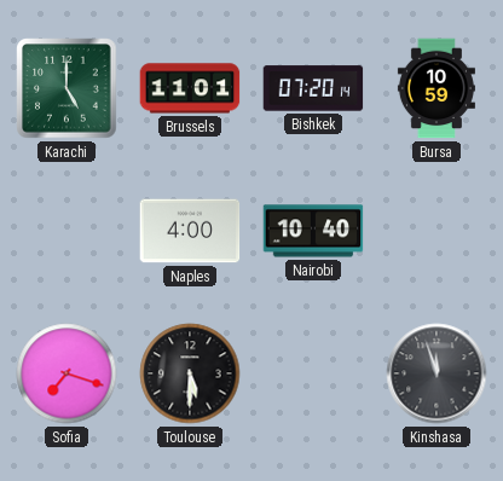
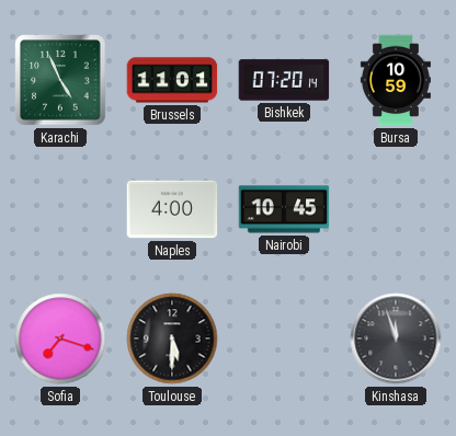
Karachi: 5:00 -> 4:56
Nairobi: 10:40 -> 10:45
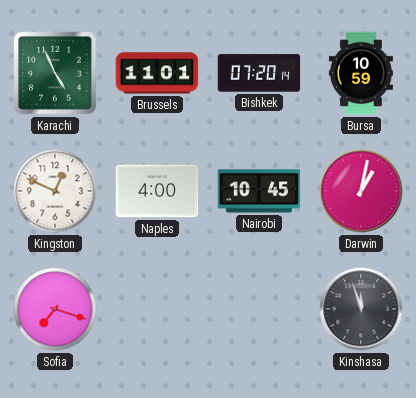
Kingston: none -> 12:49
Darwin: none -> 1:02
Toulouse: 5:30 -> none
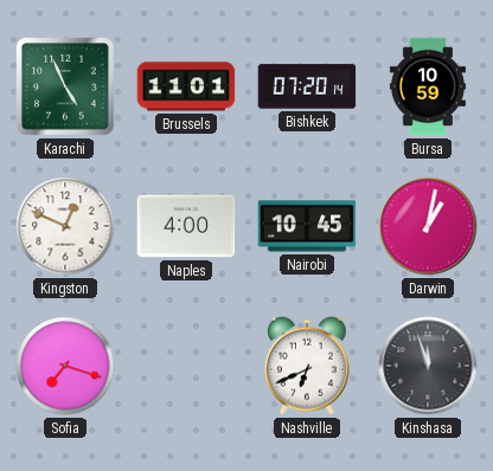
Nashville: none -> 6:41
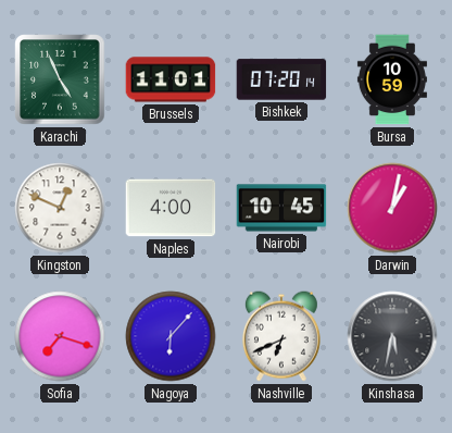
Nagoya: none -> 6:07
Kinshasa: 11:57 -> 5:32
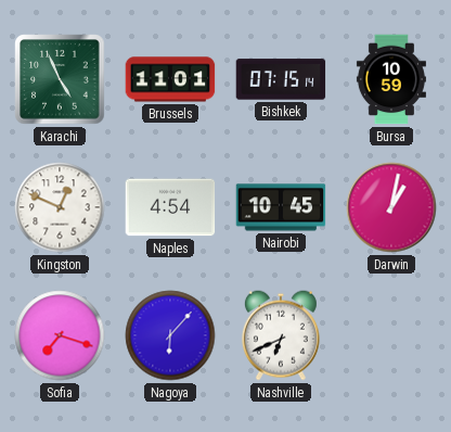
Bishkek: 07:20 -> 07:15
Naples: 4:00 -> 4:54
Kinshasa: 5:32 -> none
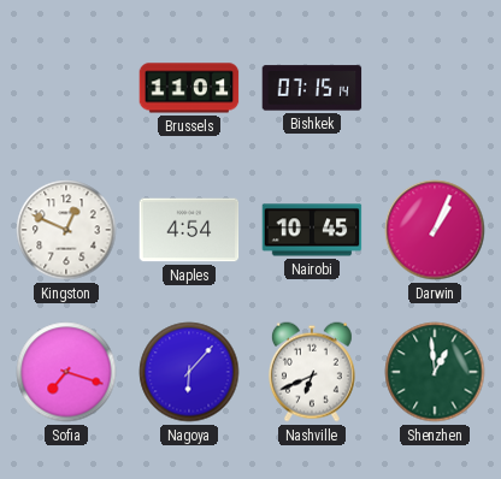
Karachi: 4:56 -> none
Bursa: 10:59 -> none
Darwin: 1:02 -> 1:04
Shenzhen: none -> 12:59
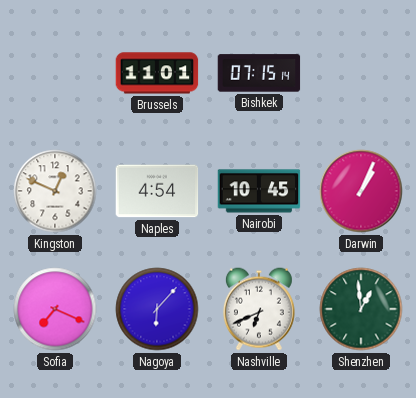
Sofia: 7:18 -> 7:19
